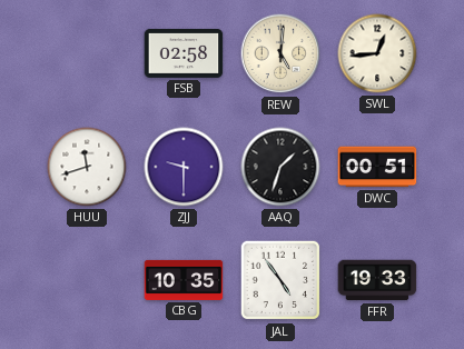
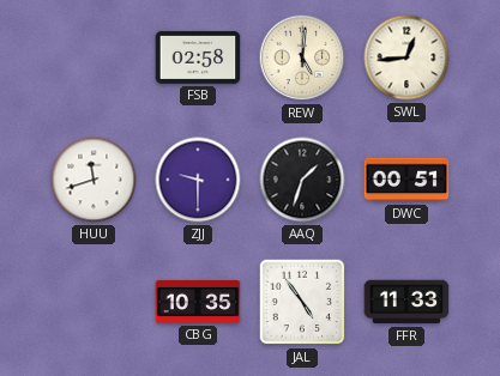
FFR: 19:33 -> 11:33
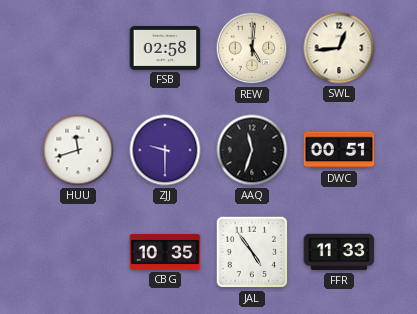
AAQ: 1:33 -> 11:33
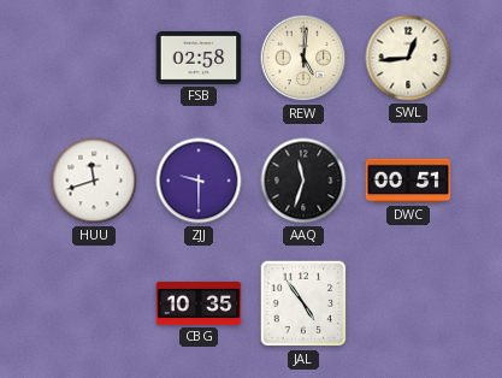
FFR: 11:33 -> none
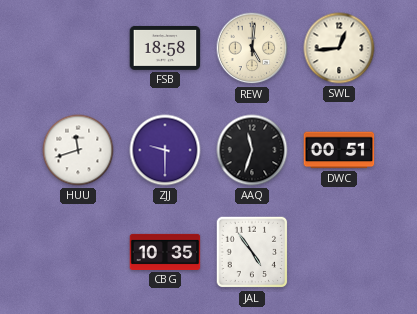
FSB: 02:58 -> 18:58
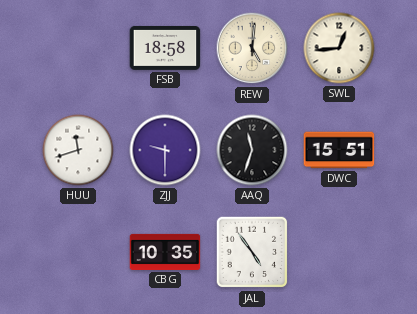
DWC: 00:51 -> 15:51
